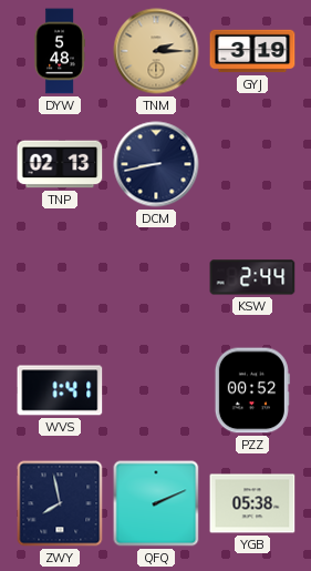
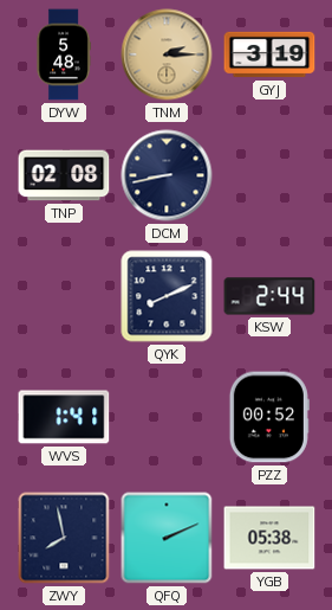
TNP: 02:13 -> 02:08
QYK: none -> 8:11
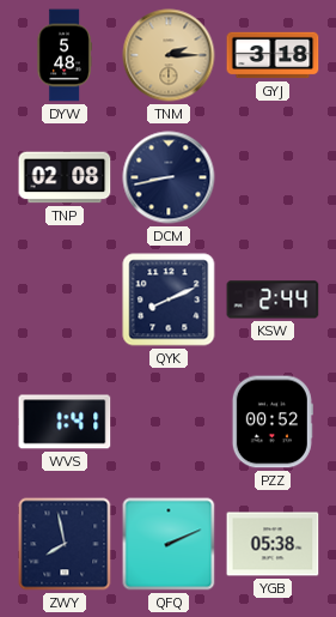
GYJ: 3:19 -> 3:18
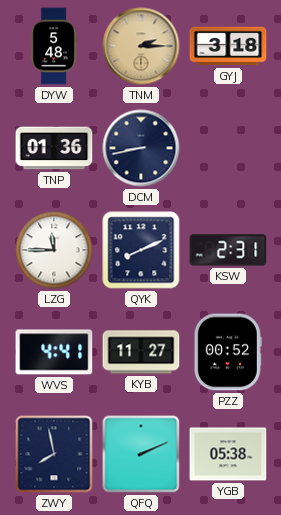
TNP: 02:08 -> 01:36
LZG: none -> 11:45
KSW: 2:44 -> 2:31
WVS: 1:41 -> 4:41
KYB: none -> 11:27
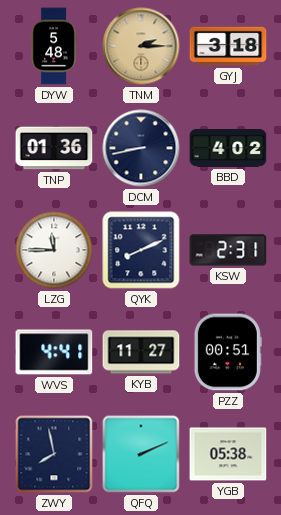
BBD: none -> 4:02
PZZ: 00:52 -> 00:51
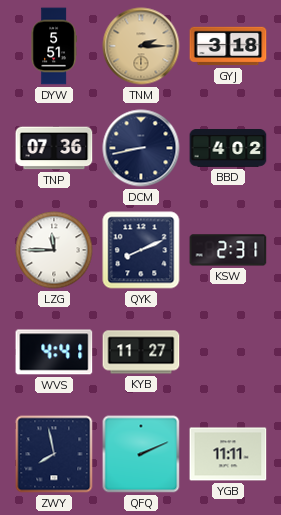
DYW: 5:48 -> 5:51
TNP: 01:36 -> 07:36
PZZ: 00:51 -> none
YGB: 05:38 -> 11:11
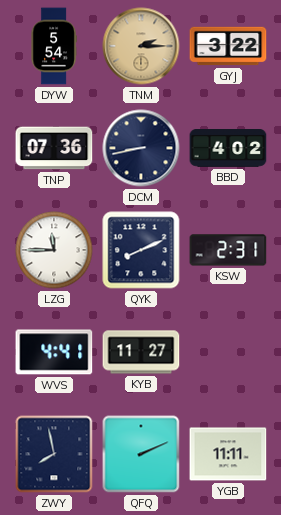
DYW: 5:51 -> 5:54
GYJ: 3:18 -> 3:22
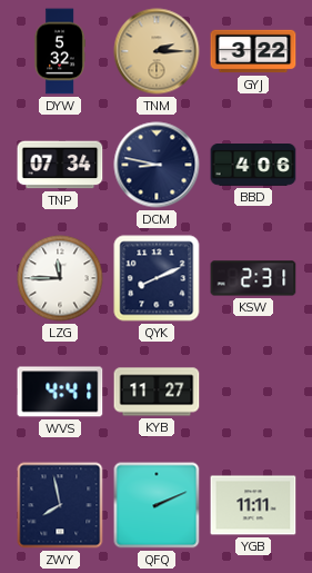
DYW: 5:54 -> 5:32
TNP: 07:36 -> 07:34
DCM: 8:43 -> 8:47
BBD: 4:02 -> 4:06
